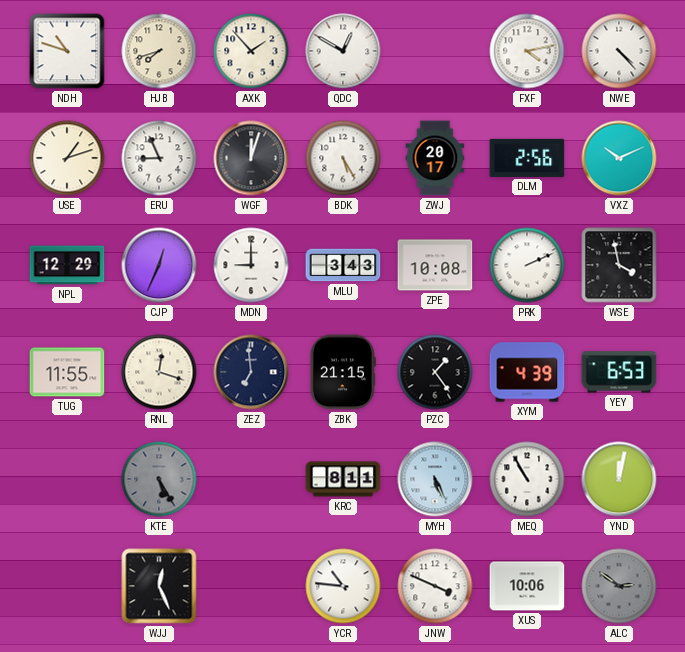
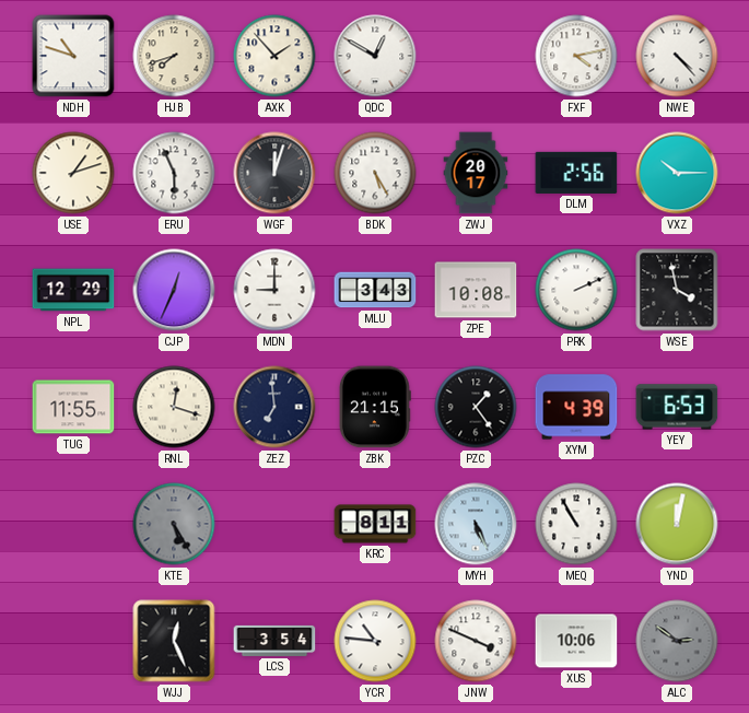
ERU: 8:56 -> 5:56
VXZ: 10:11 -> 10:15
LCS: none -> 3:54
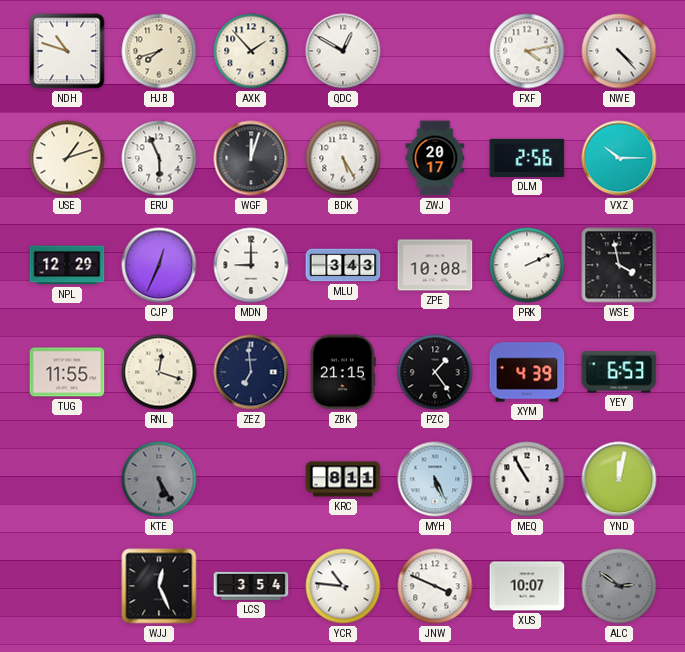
XUS: 10:06 -> 10:07
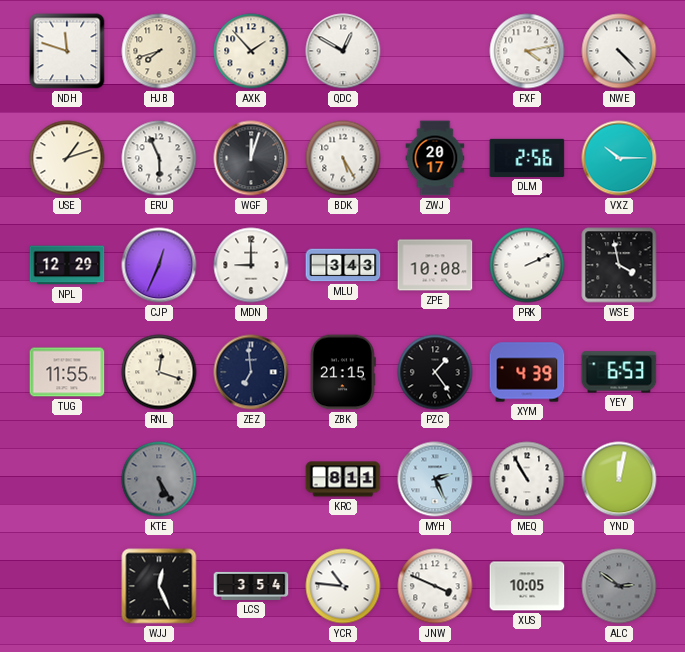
NDH: 10:48 -> 11:48
MYH: 5:26 -> 2:26
XUS: 10:07 -> 10:05
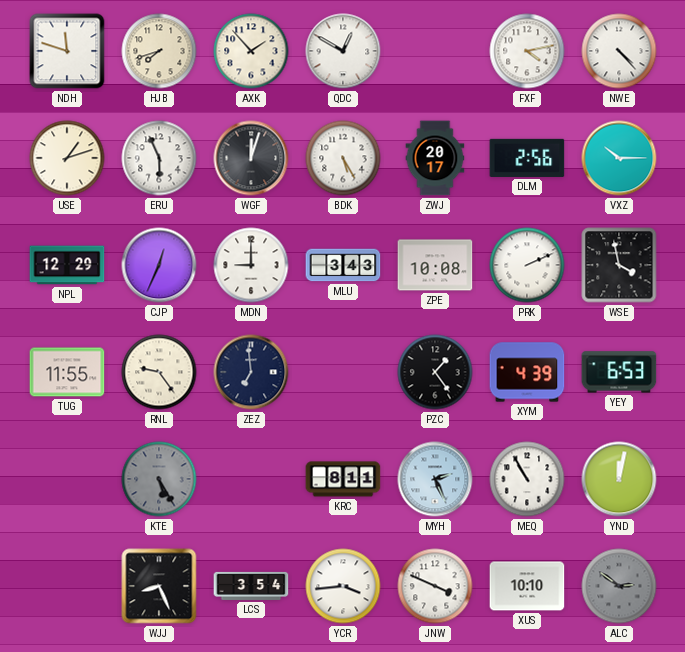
RNL: 12:18 -> 9:24
ZBK: 21:15 -> none
WJJ: 12:26 -> 8:26
YCR: 10:46 -> 3:44
XUS: 10:05 -> 10:10
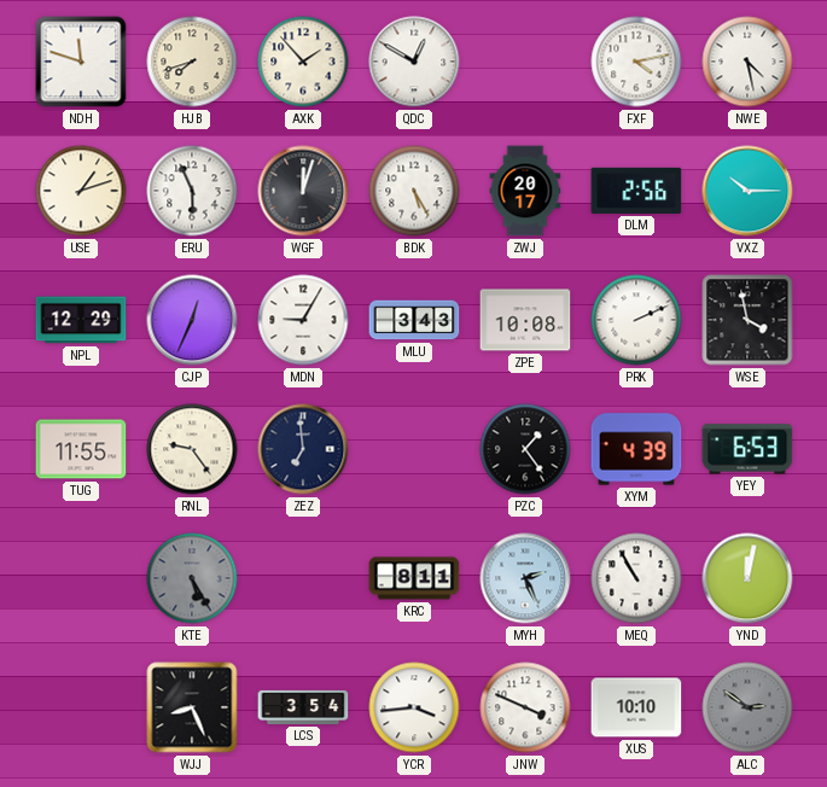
NWE: 4:23 -> 4:28
MDN: 9:00 -> 9:05
